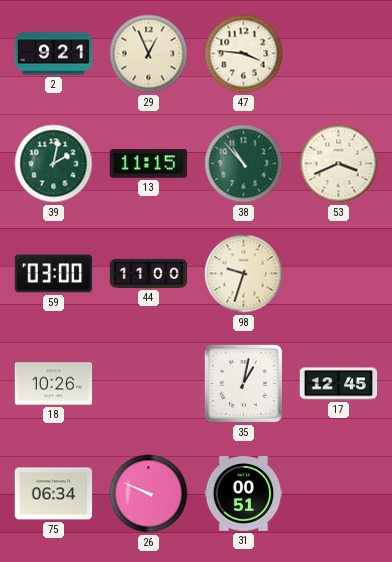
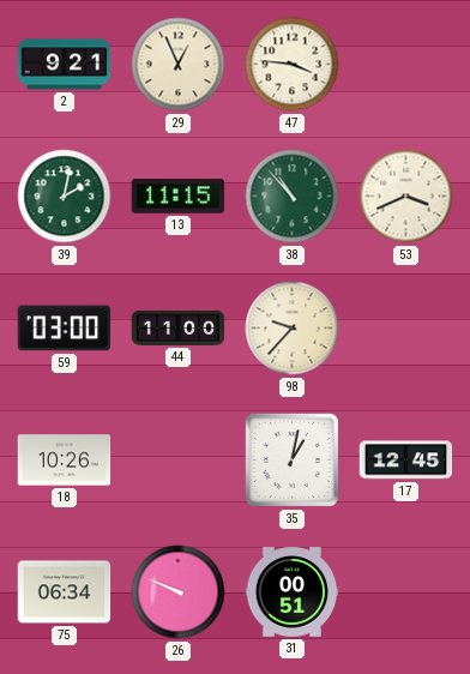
98: 9:33 -> 9:37
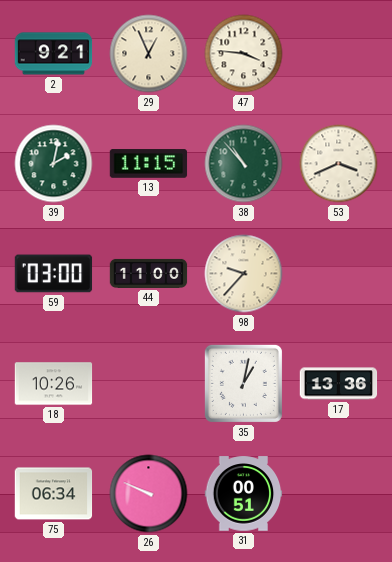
17: 12:45 -> 13:36
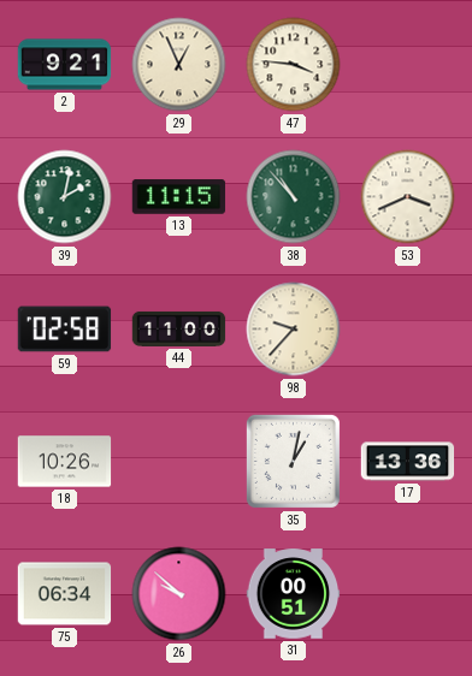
59: 03:00 -> 02:58
26: 9:49 -> 9:52
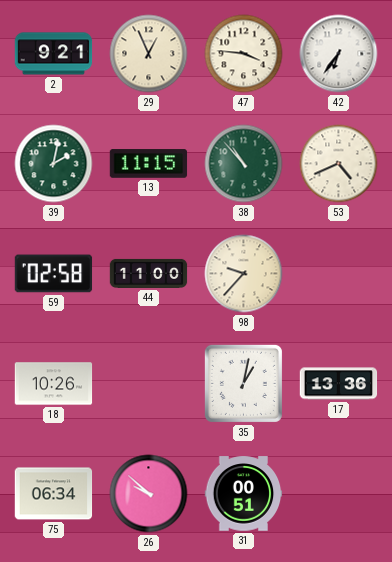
42: none -> 6:36
53: 3:41 -> 4:41
